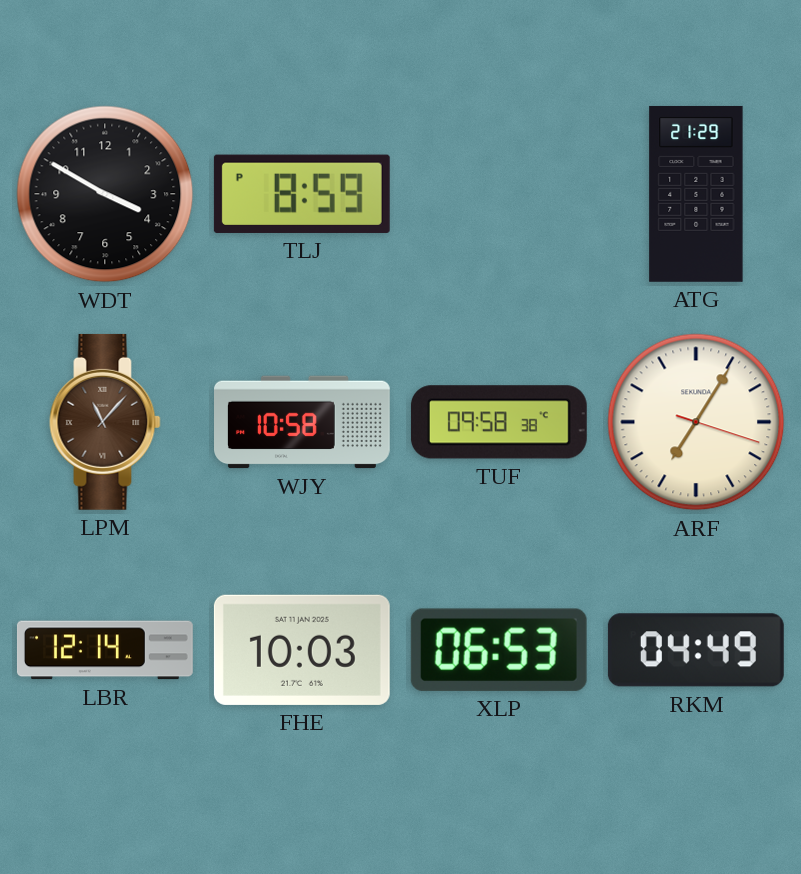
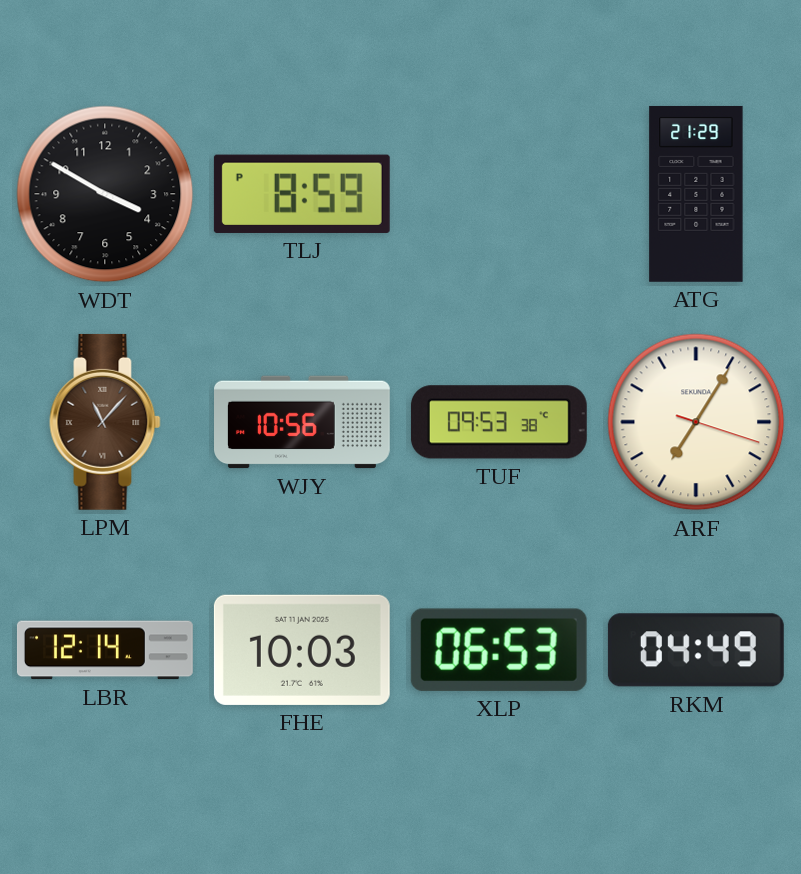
WJY: 10:58 -> 10:56
TUF: 09:58 -> 09:53
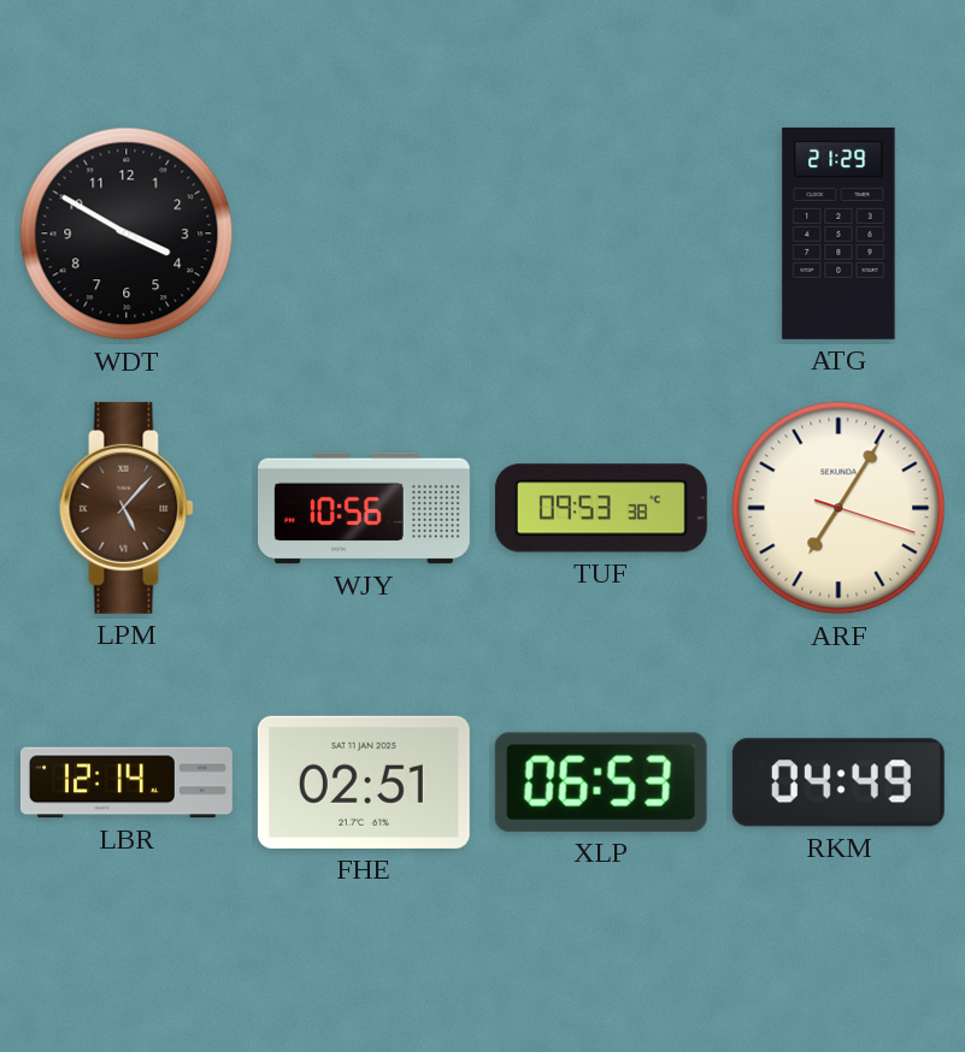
TLJ: 8:59 -> none
LPM: 11:07 -> 5:07
FHE: 10:03 -> 02:51
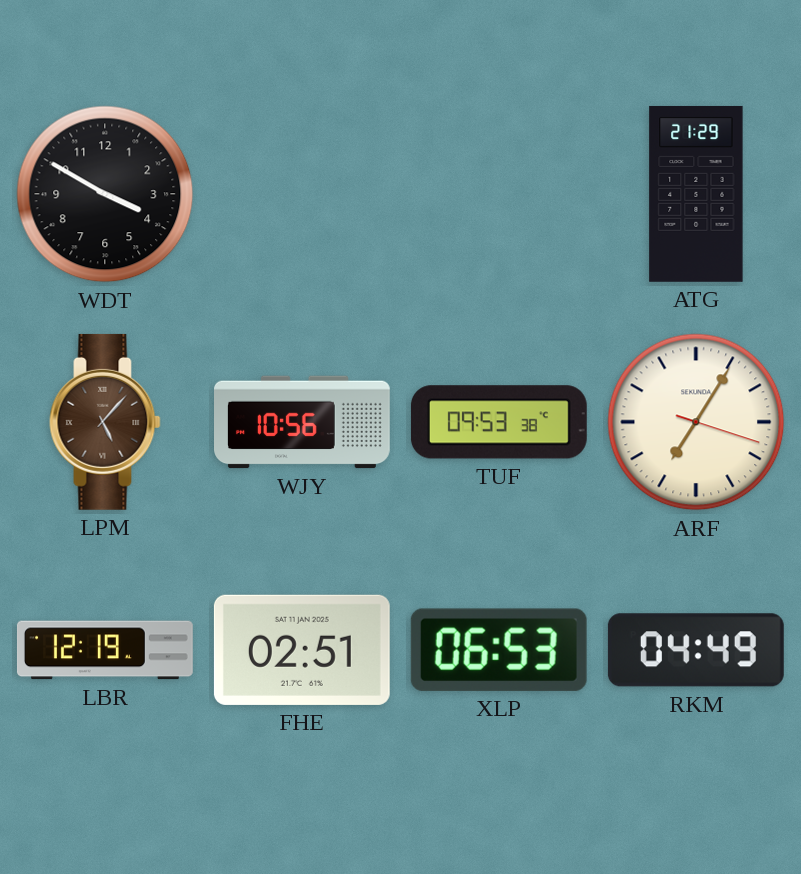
LBR: 12:14 -> 12:19
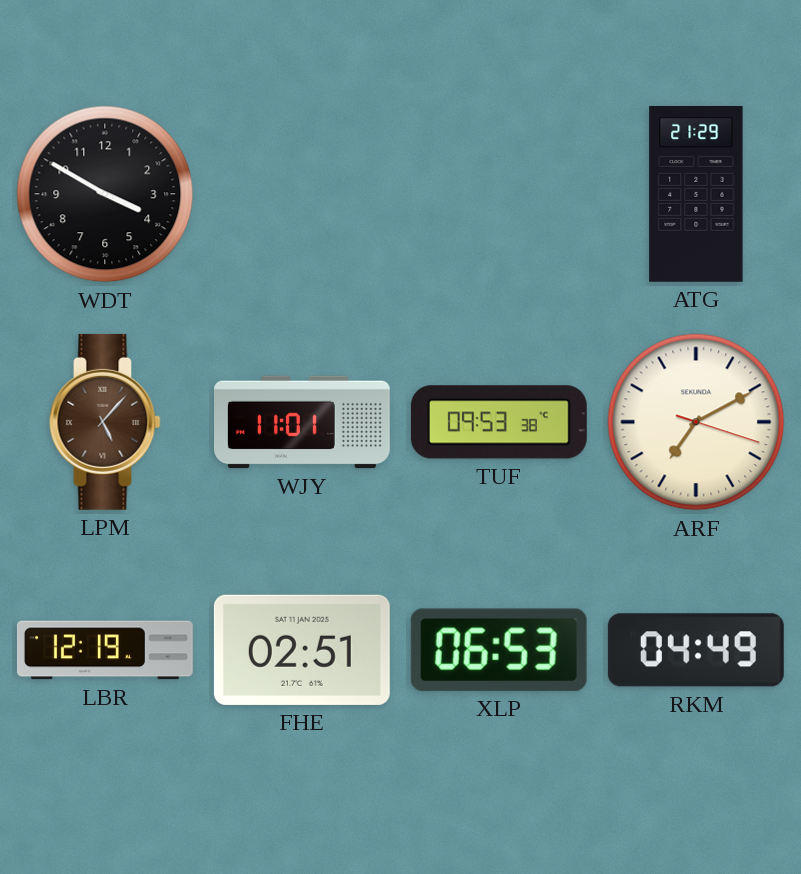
WJY: 10:56 -> 11:01
ARF: 7:05 -> 7:10
